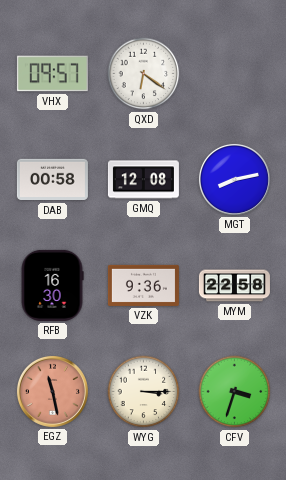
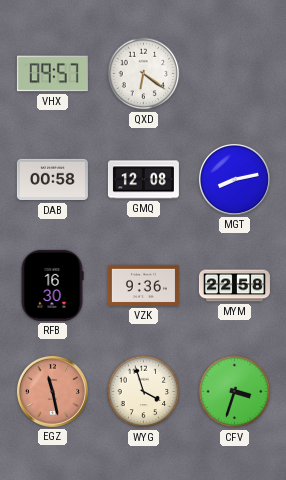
WYG: 3:15 -> 3:57
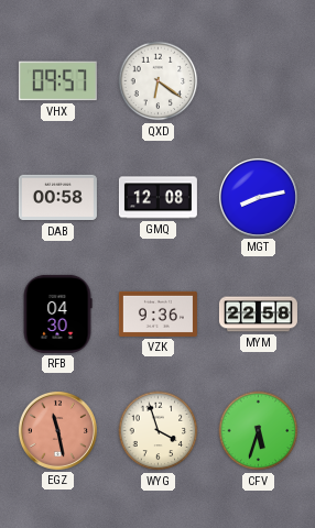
RFB: 16:30 -> 04:30
CFV: 3:33 -> 5:33
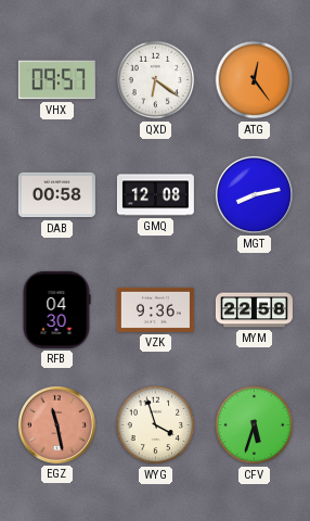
ATG: none -> 12:24
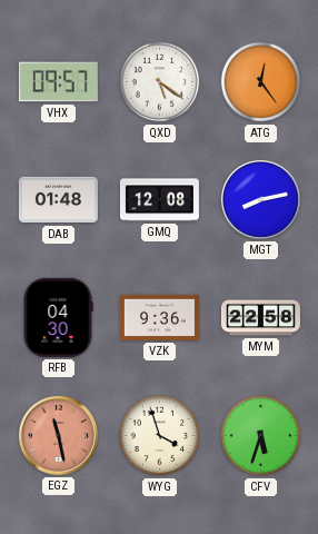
QXD: 6:21 -> 5:21
DAB: 00:58 -> 01:48
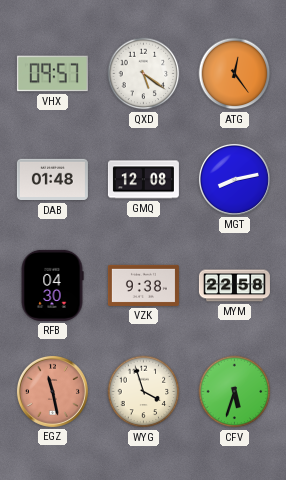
VZK: 9:36 -> 9:38
